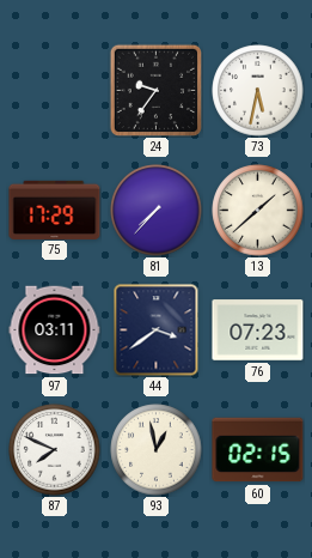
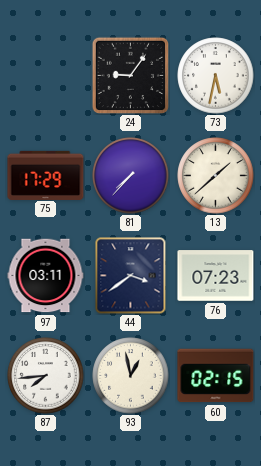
24: 9:36 -> 9:06
87: 7:49 -> 7:44
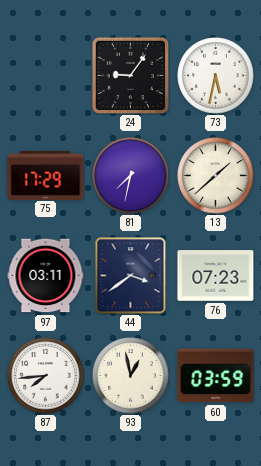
81: 7:37 -> 7:32
60: 02:15 -> 03:59
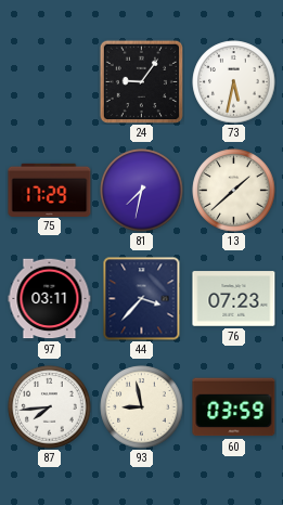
44: 3:39 -> 3:37
93: 12:58 -> 8:58
